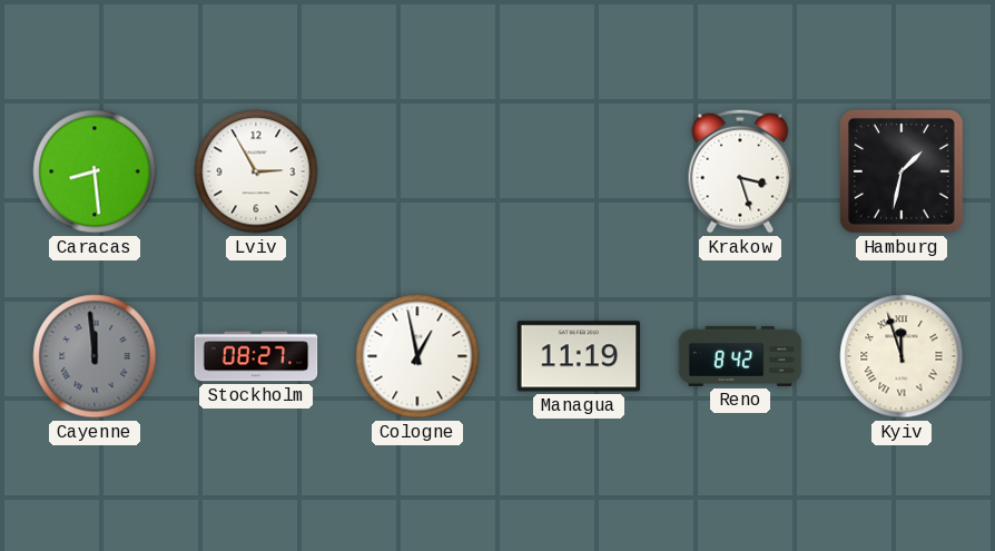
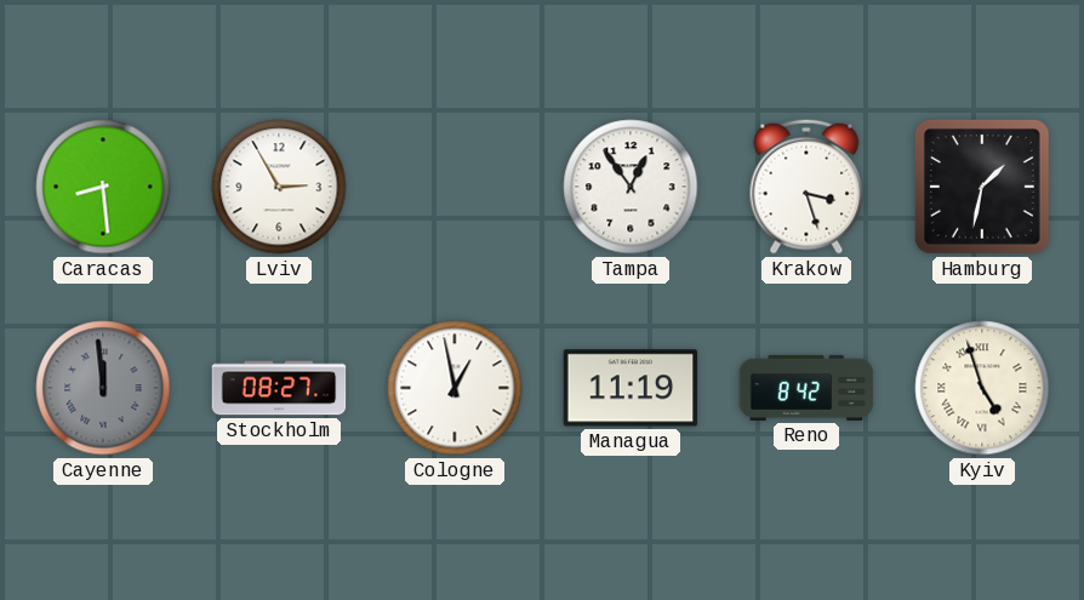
Tampa: none -> 12:54
Kyiv: 11:57 -> 4:57
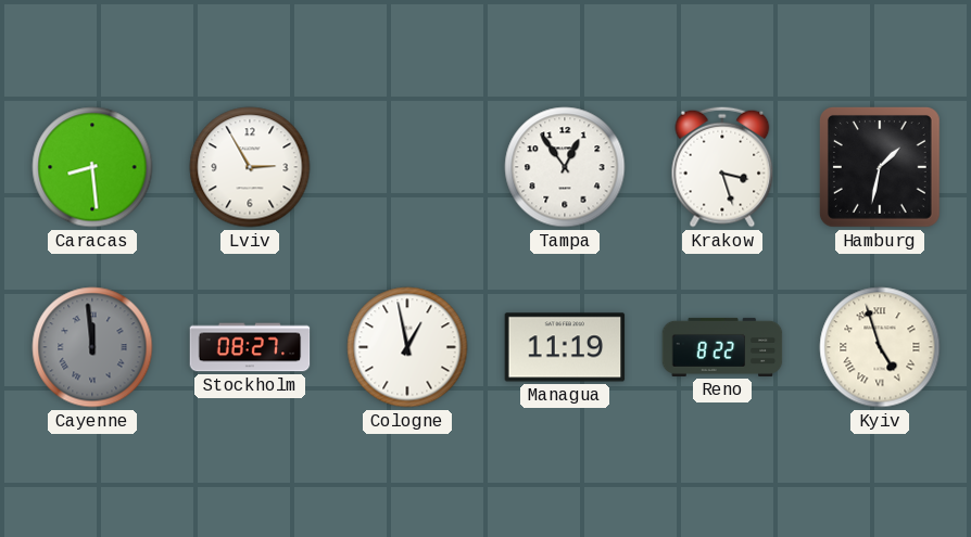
Reno: 8:42 -> 8:22
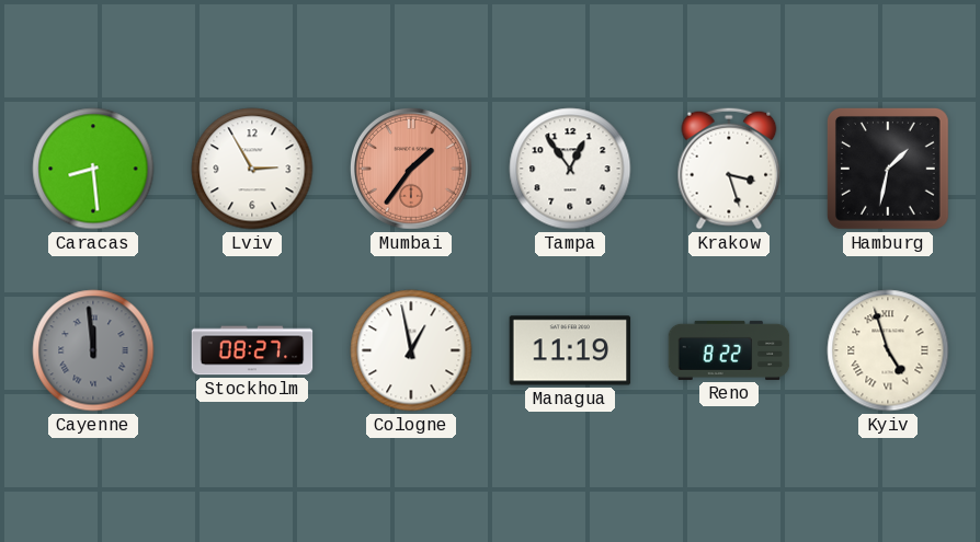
Mumbai: none -> 1:36
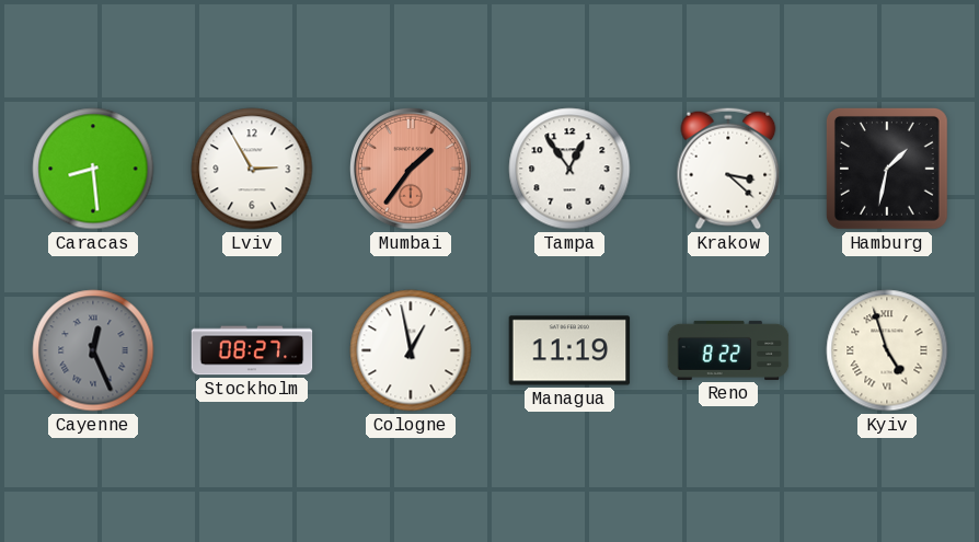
Krakow: 3:27 -> 3:22
Cayenne: 11:59 -> 12:26
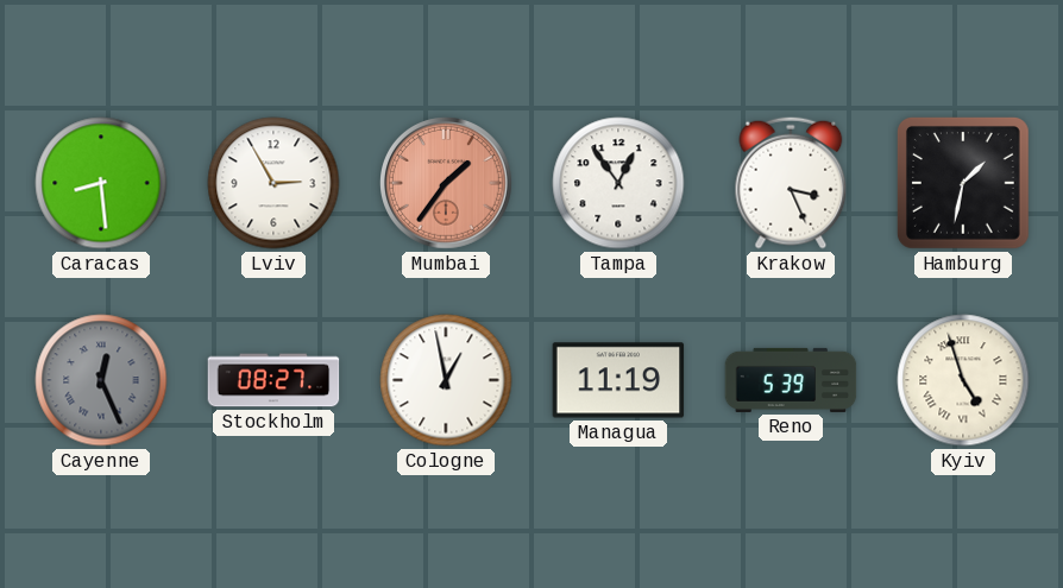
Krakow: 3:22 -> 3:26
Reno: 8:22 -> 5:39
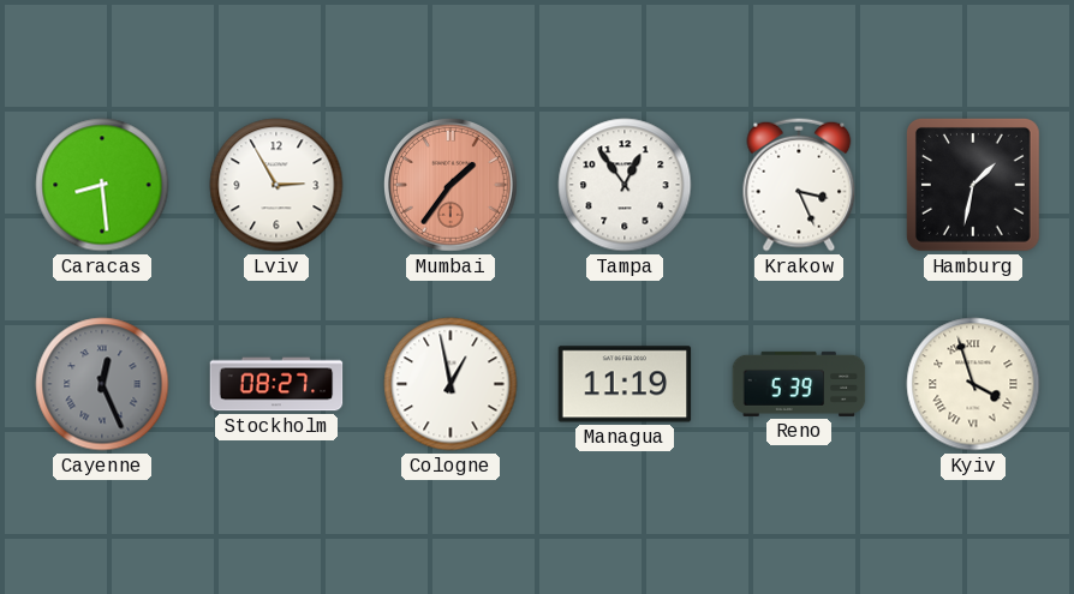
Kyiv: 4:57 -> 3:57
